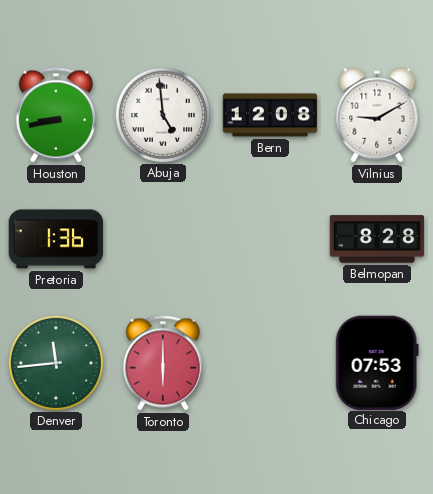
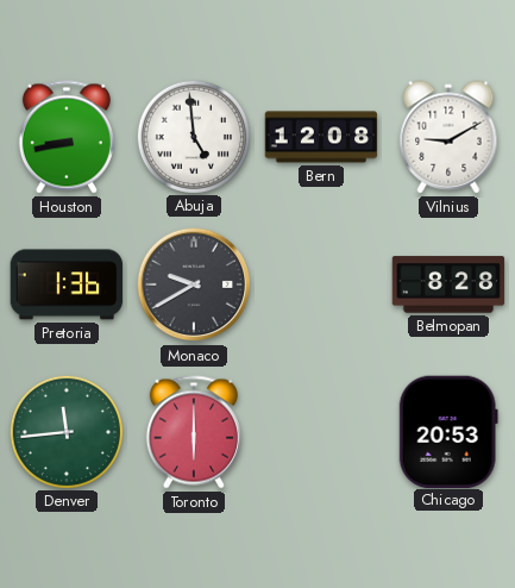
Monaco: none -> 9:40
Chicago: 07:53 -> 20:53
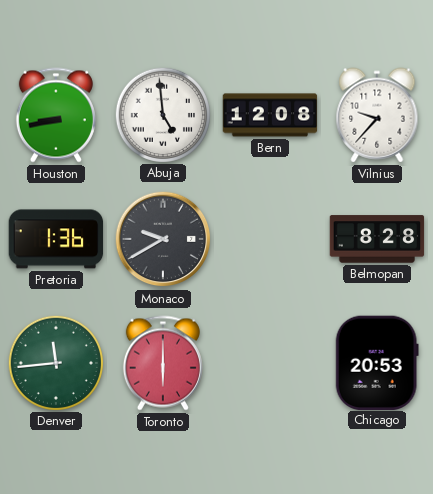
Vilnius: 9:10 -> 9:37
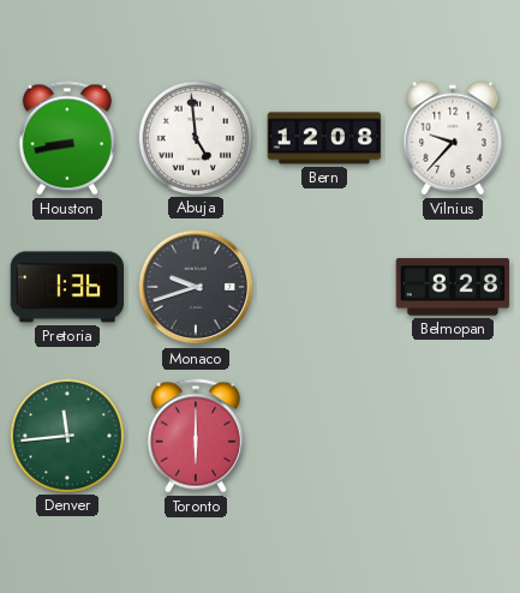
Monaco: 9:40 -> 9:42
Chicago: 20:53 -> none
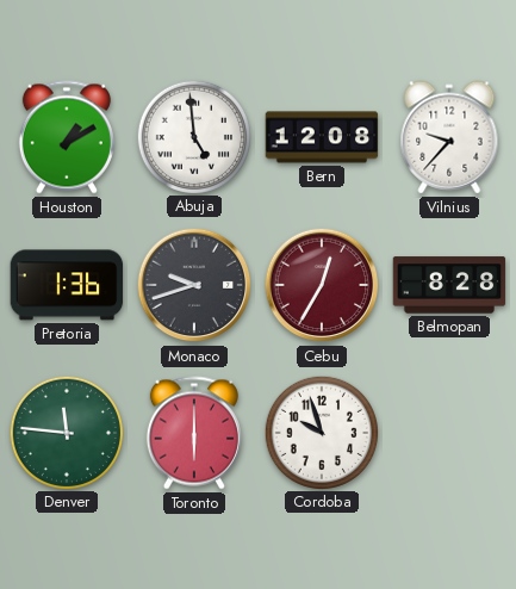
Houston: 8:43 -> 1:10
Cebu: none -> 12:35
Denver: 11:44 -> 11:46
Cordoba: none -> 9:57
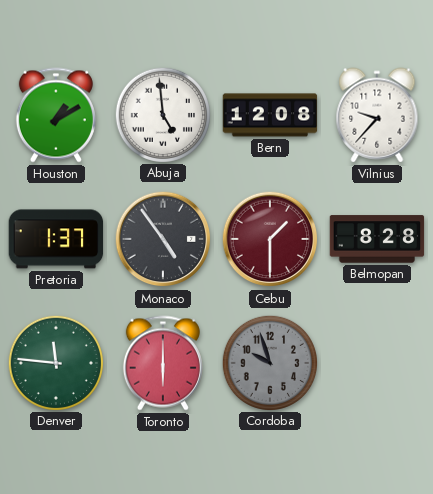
Pretoria: 1:36 -> 1:37
Monaco: 9:42 -> 4:54
Cebu: 12:35 -> 1:30
Cordoba dial: white -> grey
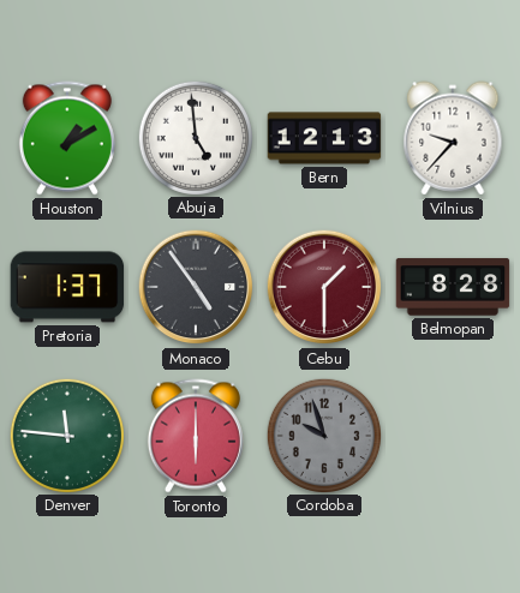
Bern: 12:08 -> 12:13
